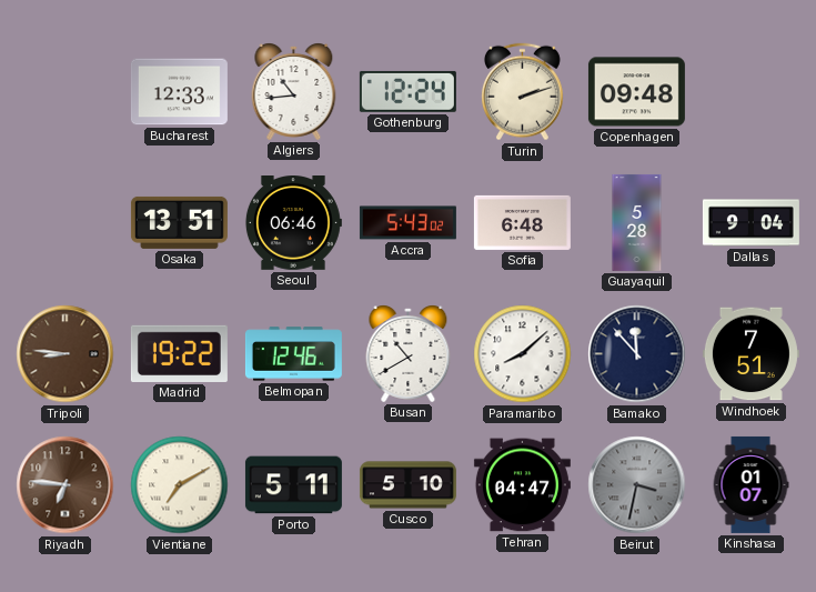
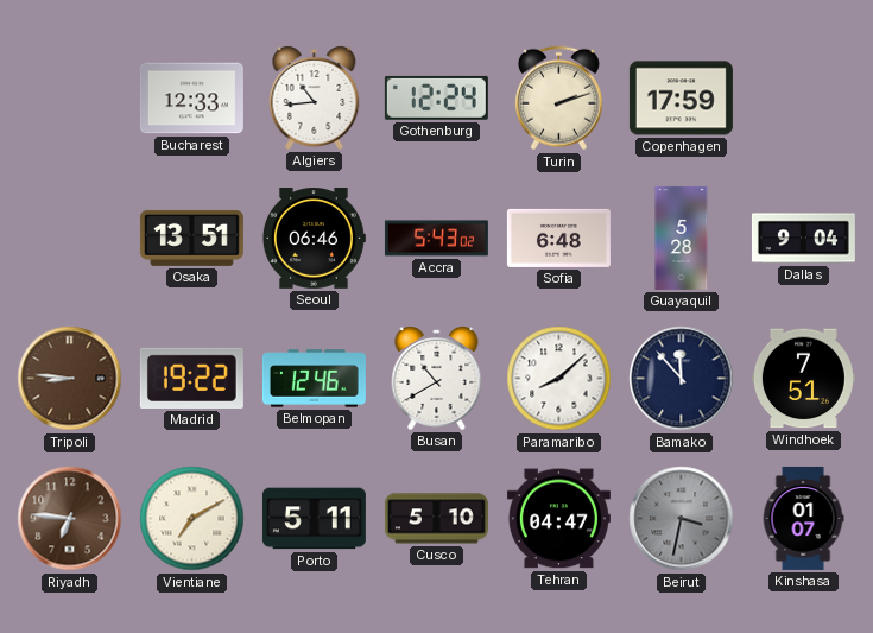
Copenhagen: 09:48 -> 17:59
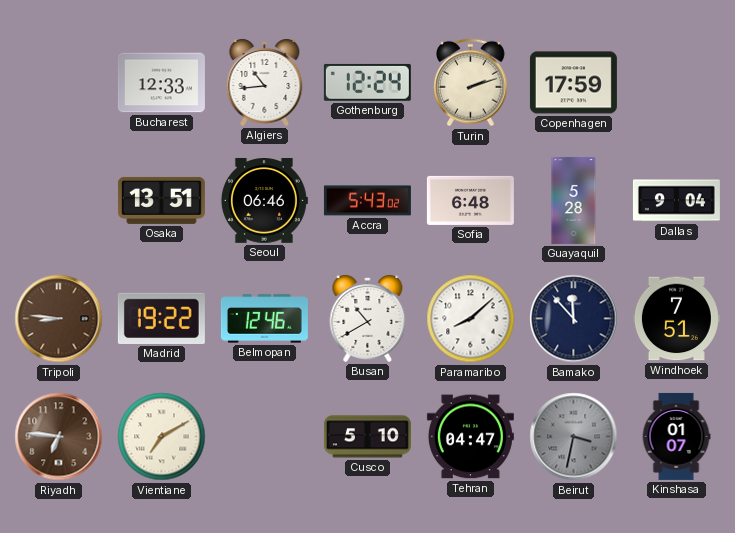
Porto: 5:11 -> none
